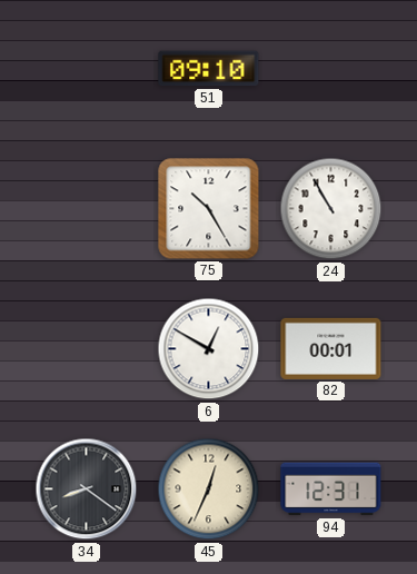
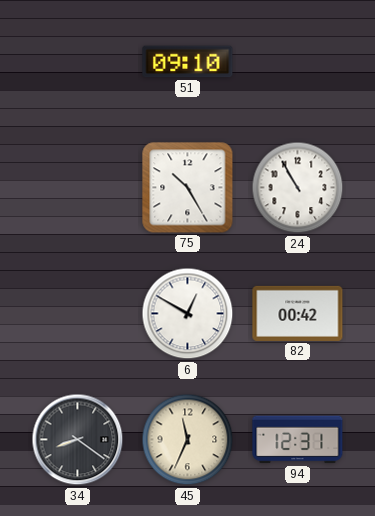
82: 00:01 -> 00:42
45: 12:34 -> 11:34
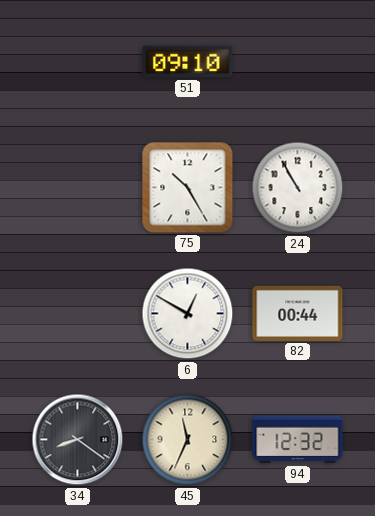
82: 00:42 -> 00:44
94: 12:31 -> 12:32
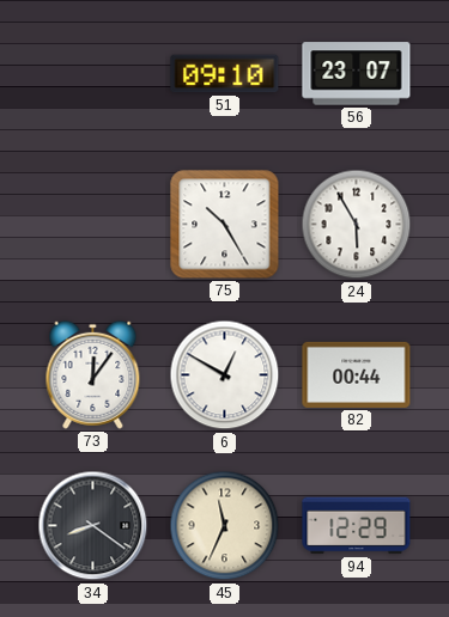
56: none -> 23:07
24: 10:55 -> 5:55
73: none -> 12:06
94: 12:32 -> 12:29
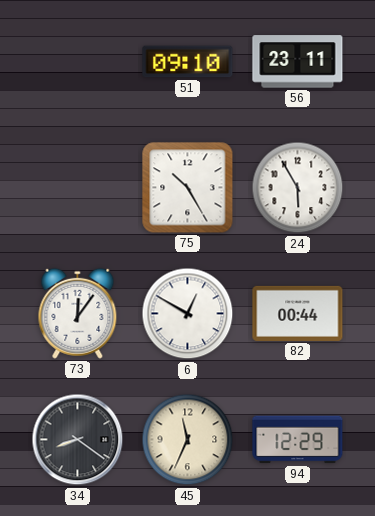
56: 23:07 -> 23:11
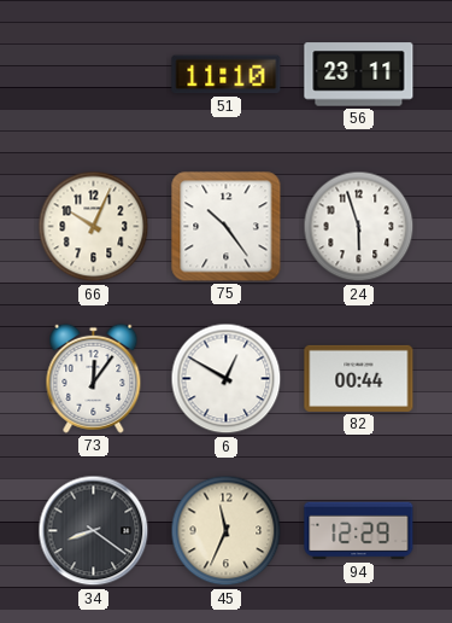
51: 09:10 -> 11:10
66: none -> 10:04
75: 10:25 -> 10:24
24: 5:55 -> 5:57
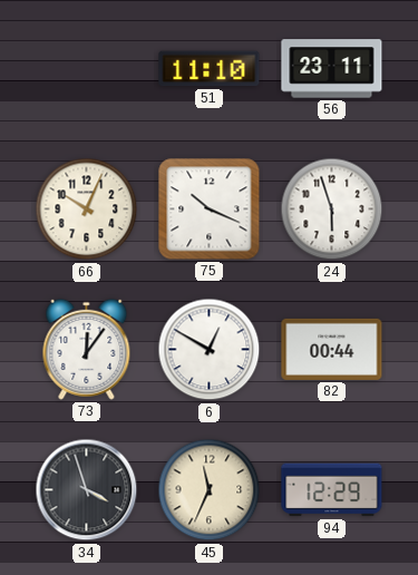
75: 10:24 -> 10:19
34: 8:21 -> 3:57
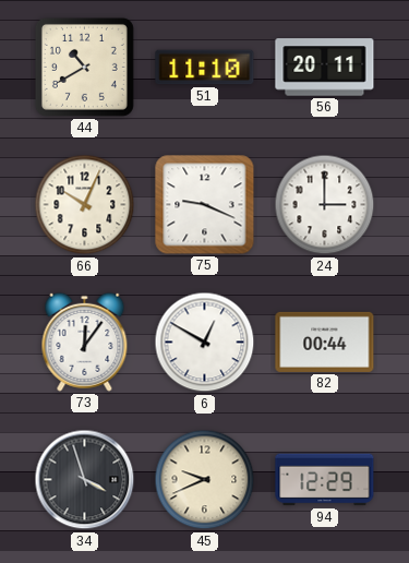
44: none -> 10:40
56: 23:11 -> 20:11
75: 10:19 -> 9:19
24: 5:57 -> 3:00
45: 11:34 -> 9:41
